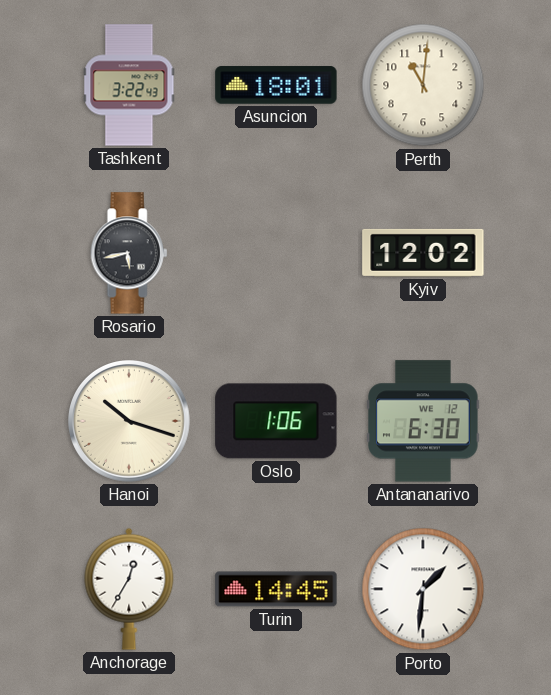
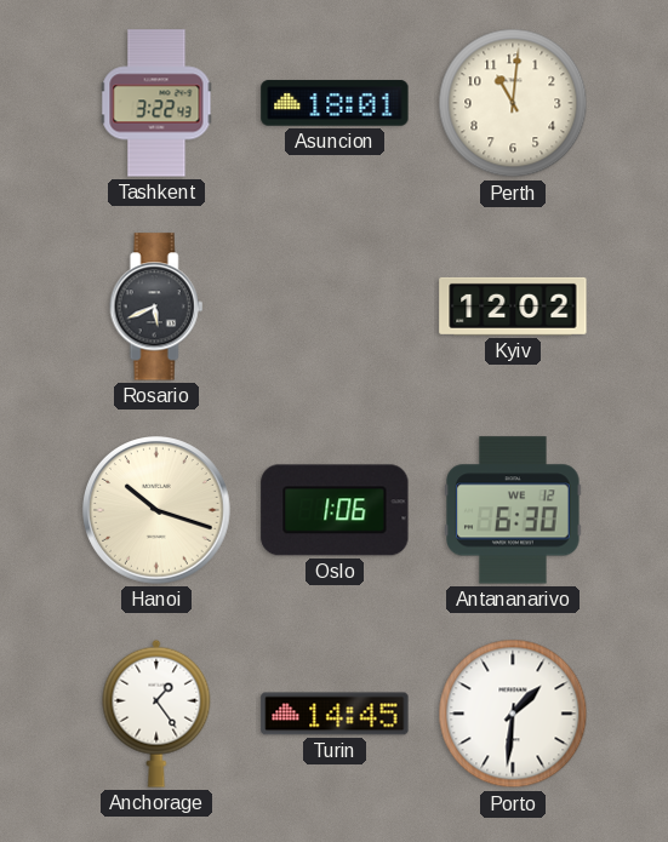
Rosario: 5:43 -> 5:41
Anchorage: 12:35 -> 1:24
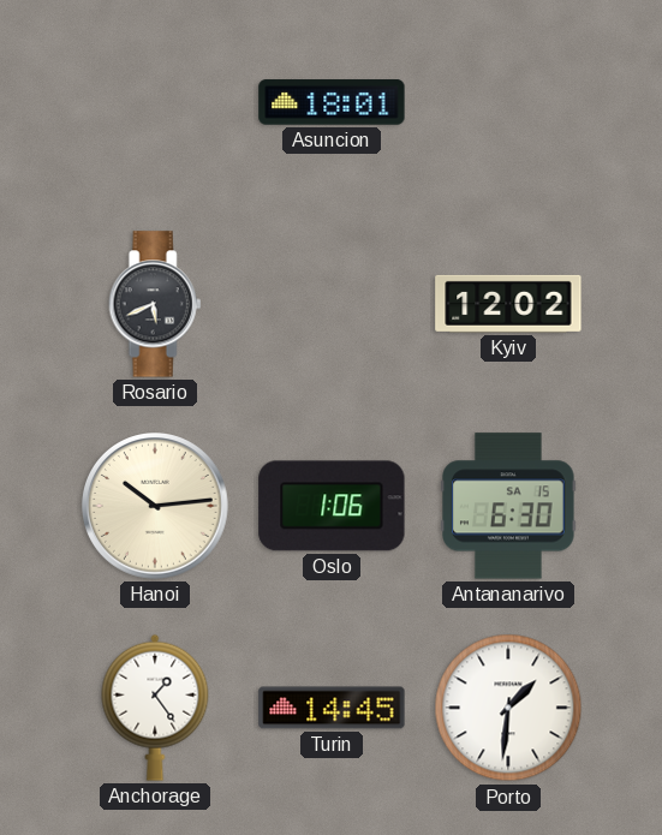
Tashkent: 3:22 -> none
Perth: 11:01 -> none
Hanoi: 10:18 -> 10:14
Antananarivo date: WE 12 -> SA 15
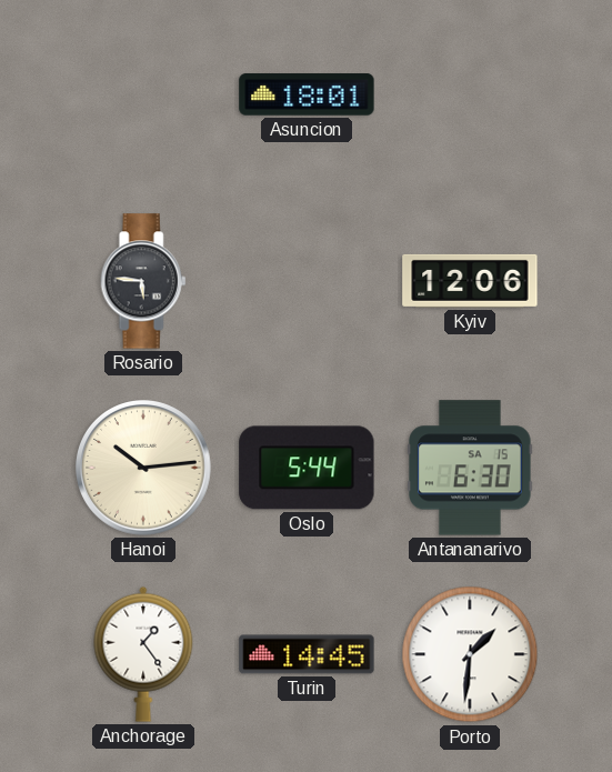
Rosario: 5:41 -> 5:46
Kyiv: 12:02 -> 12:06
Oslo: 1:06 -> 5:44
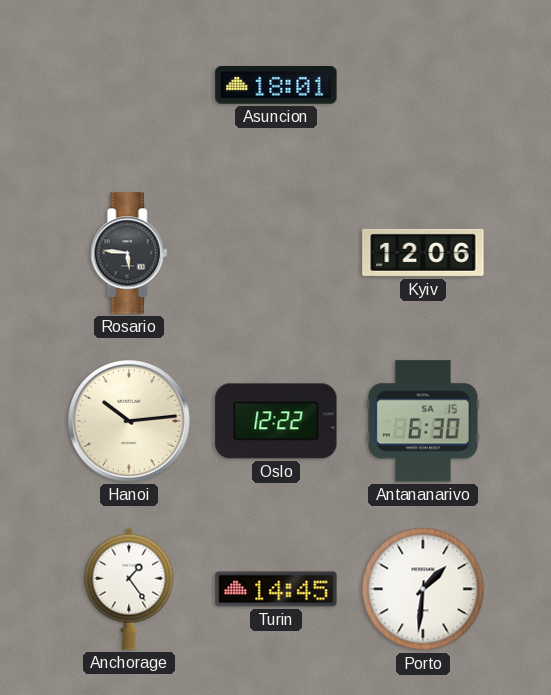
Oslo: 5:44 -> 12:22
